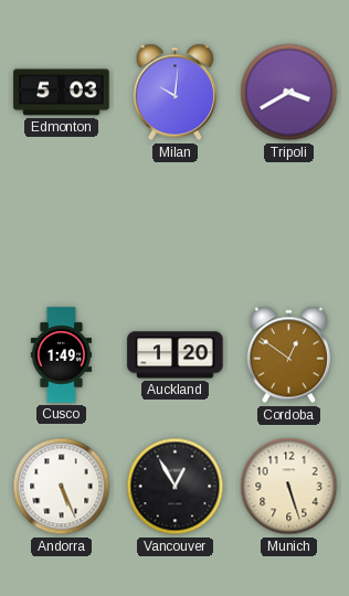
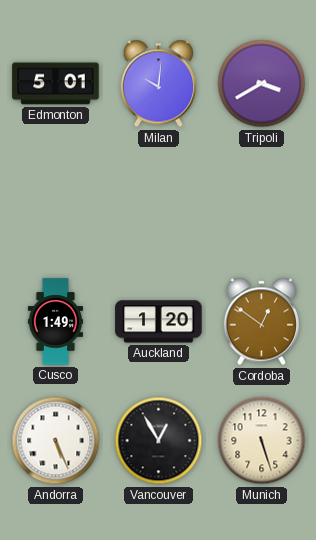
Edmonton: 5:03 -> 5:01
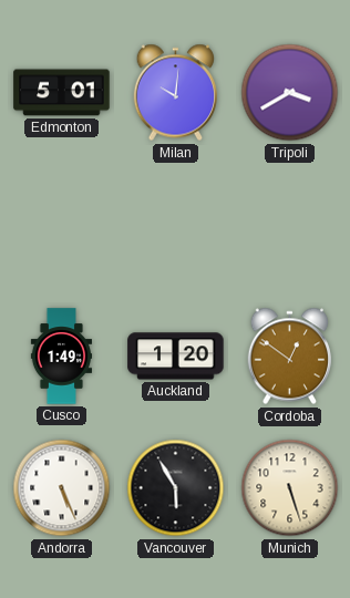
Vancouver: 12:55 -> 5:55
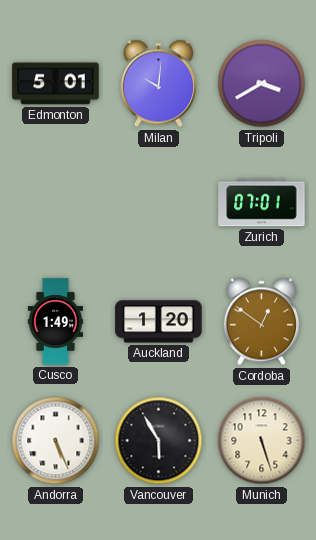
Zurich: none -> 07:01
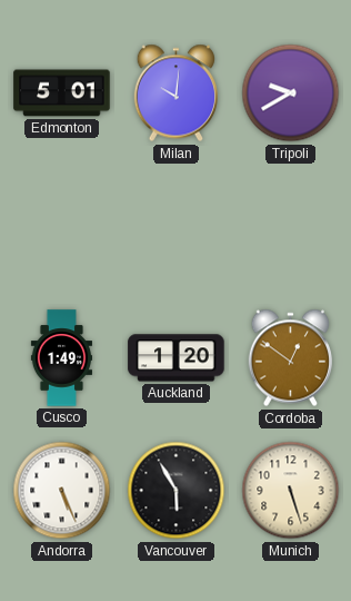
Tripoli: 3:40 -> 9:40
Zurich: 07:01 -> none
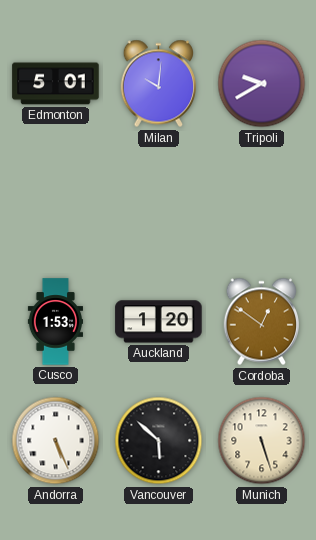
Cusco: 1:49 -> 1:53
Vancouver: 5:55 -> 5:52
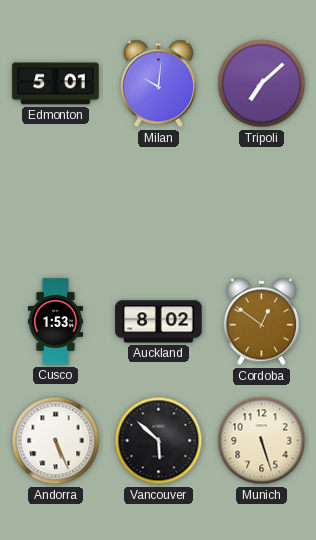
Tripoli: 9:40 -> 7:08
Auckland: 1:20 -> 8:02
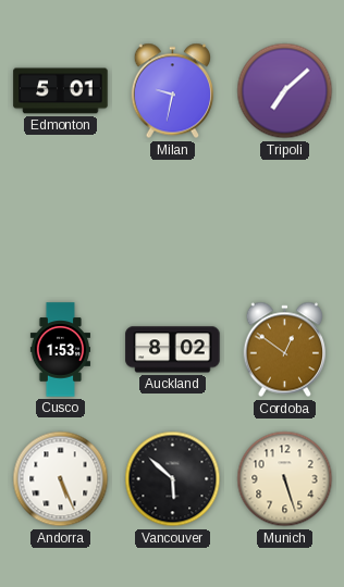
Milan: 10:01 -> 9:32
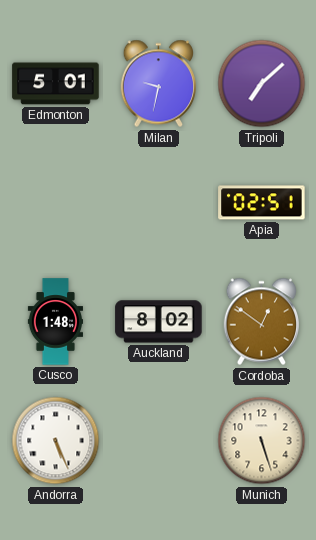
Apia: none -> 02:51
Cusco: 1:53 -> 1:48
Vancouver: 5:52 -> none
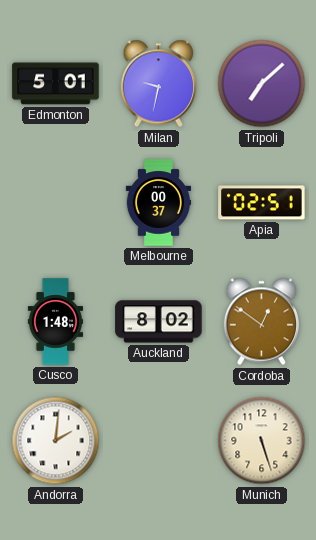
Melbourne: none -> 00:37
Andorra: 5:26 -> 2:01
